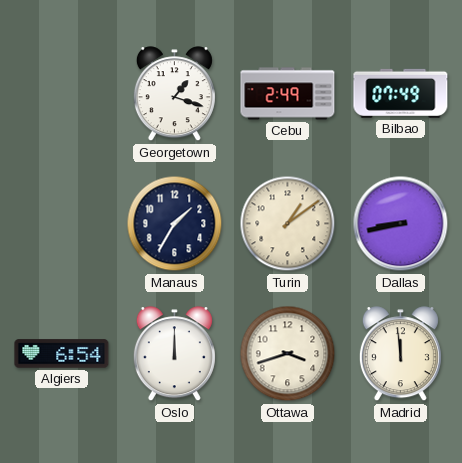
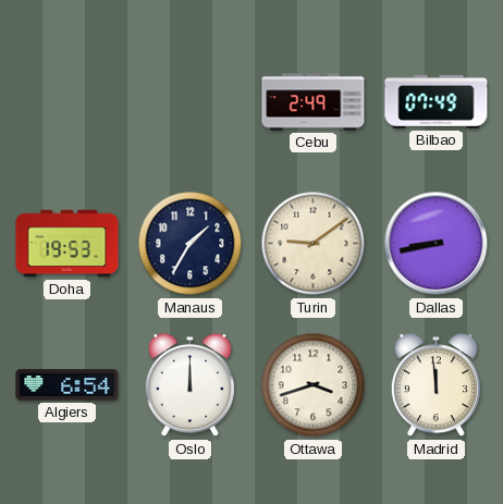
Georgetown: 1:18 -> none
Doha: none -> 19:53
Turin: 1:09 -> 9:09
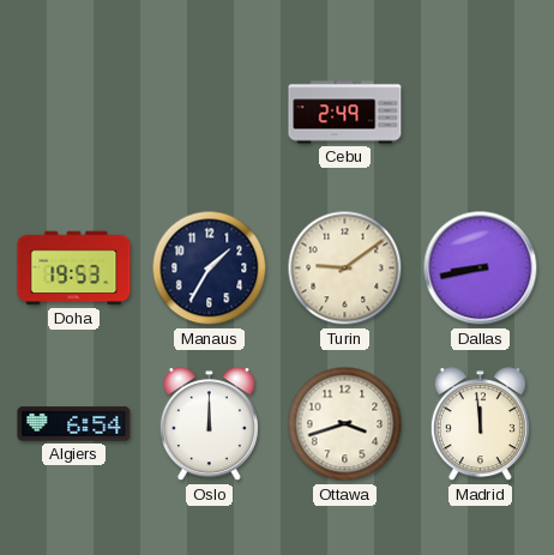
Bilbao: 07:49 -> none
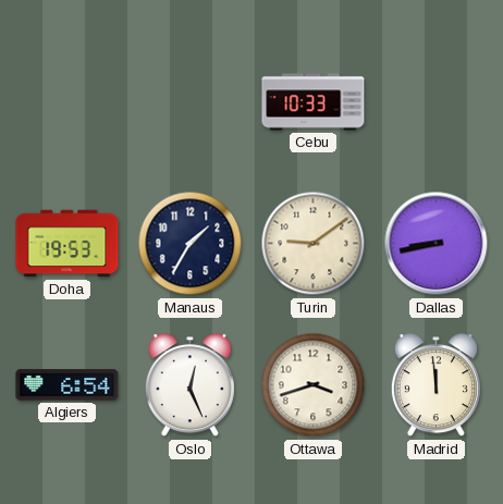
Cebu: 2:49 -> 10:33
Oslo: 12:00 -> 12:26
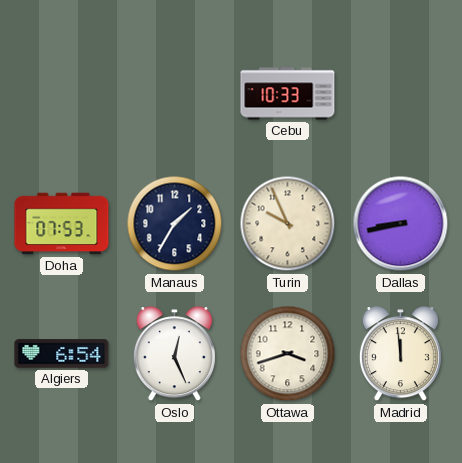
Doha: 19:53 -> 07:53
Turin: 9:09 -> 9:56
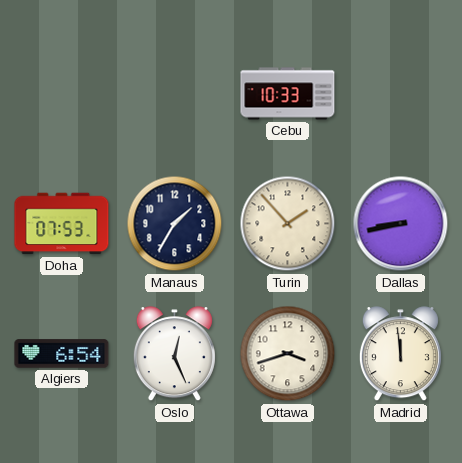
Turin: 9:56 -> 1:53
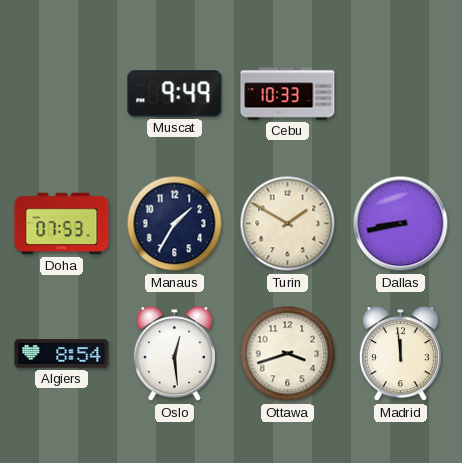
Muscat: none -> 9:49
Turin: 1:53 -> 1:50
Algiers: 6:54 -> 8:54
Oslo: 12:26 -> 12:29
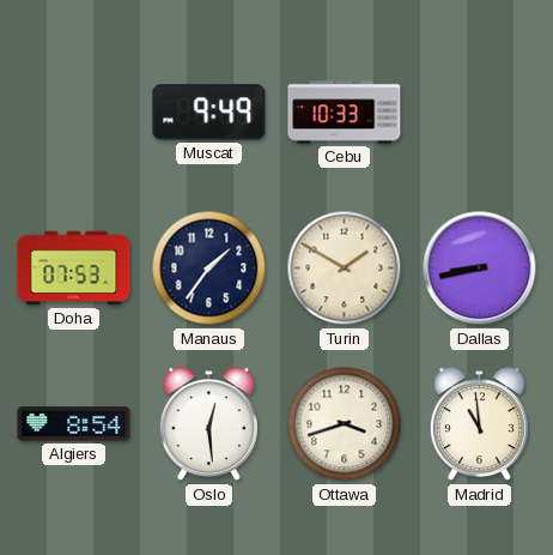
Manaus: 1:35 -> 1:36
Madrid: 11:59 -> 10:59
